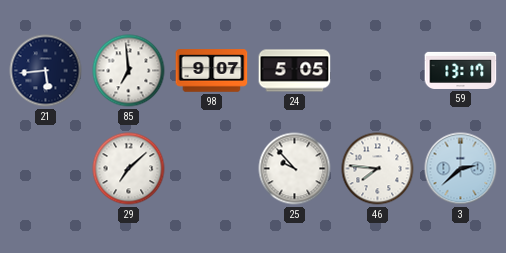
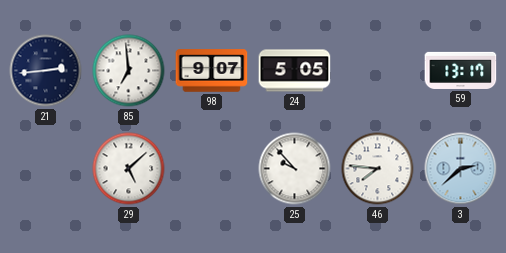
21: 5:44 -> 2:44
29: 7:08 -> 5:08
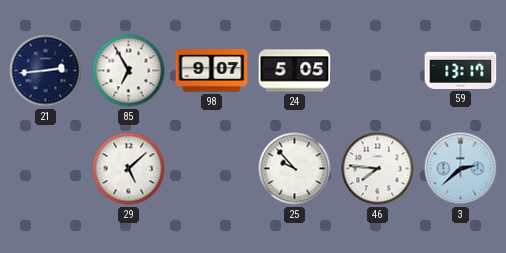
85: 6:59 -> 6:55
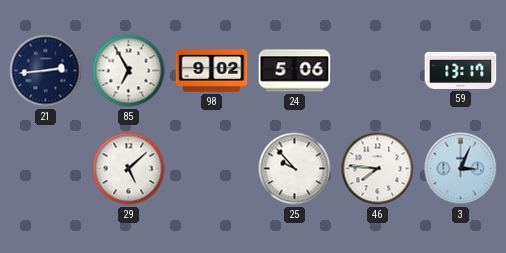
98: 9:07 -> 9:02
24: 5:05 -> 5:06
3: 2:38 -> 3:04
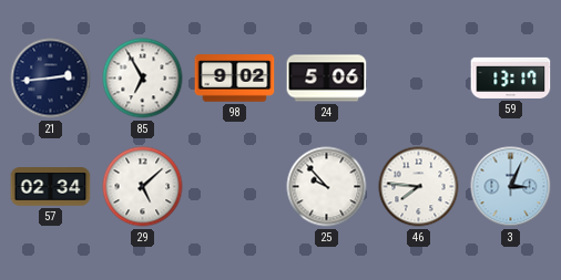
57: none -> 02:34
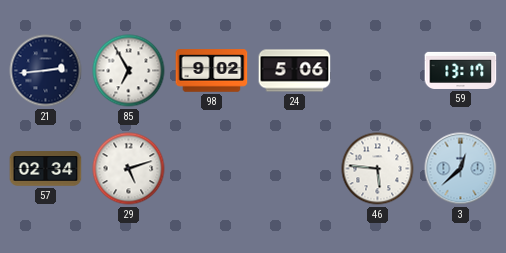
29: 5:08 -> 5:12
25: 9:53 -> none
46: 7:46 -> 5:46
3: 3:04 -> 12:38
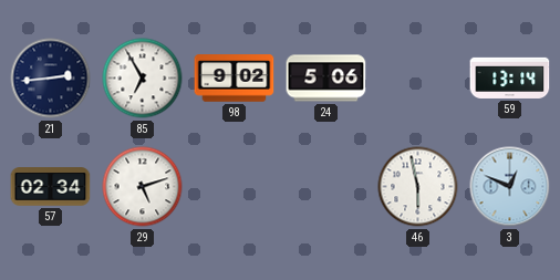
59: 13:17 -> 13:14
46: 5:46 -> 5:58
3: 12:38 -> 12:49
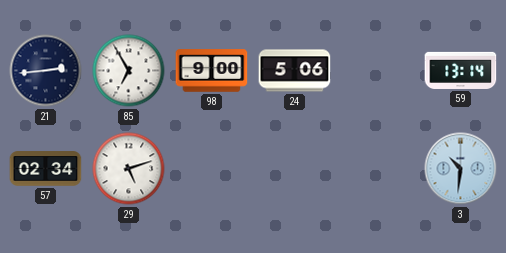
98: 9:02 -> 9:00
46: 5:58 -> none
3: 12:49 -> 10:31
